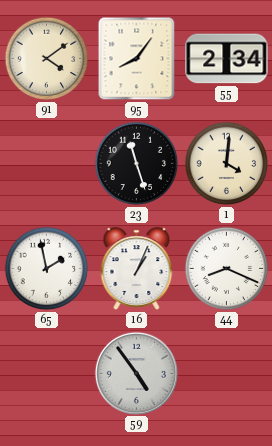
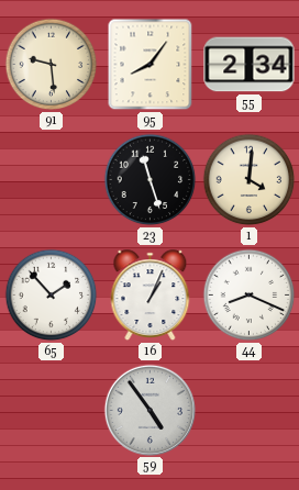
91: 4:09 -> 9:29
65: 1:58 -> 1:53
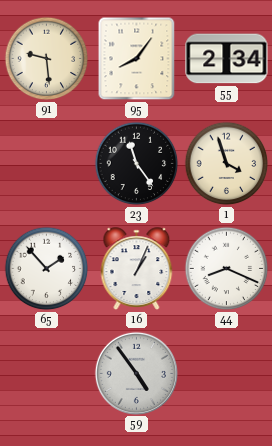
23: 11:27 -> 11:24
1: 4:01 -> 3:57
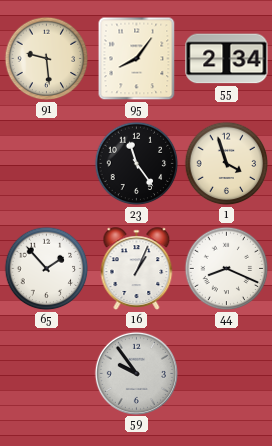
59: 4:54 -> 9:54
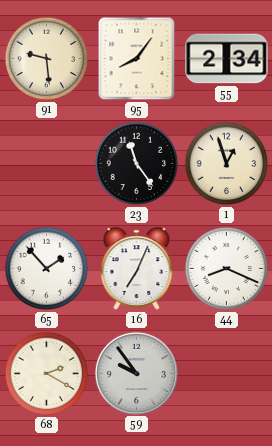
1: 3:57 -> 12:57
16: 1:04 -> 7:04
68: none -> 2:20
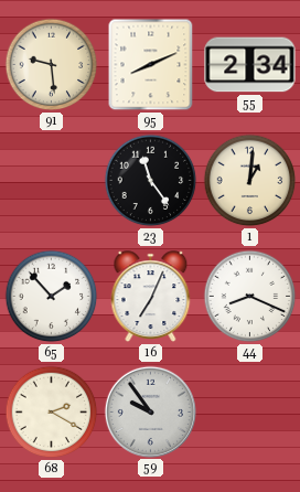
95: 8:06 -> 8:11
1: 12:57 -> 1:01
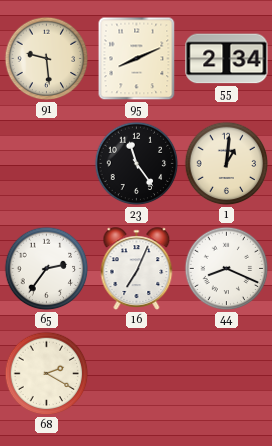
65: 1:53 -> 2:36
59: 9:54 -> none
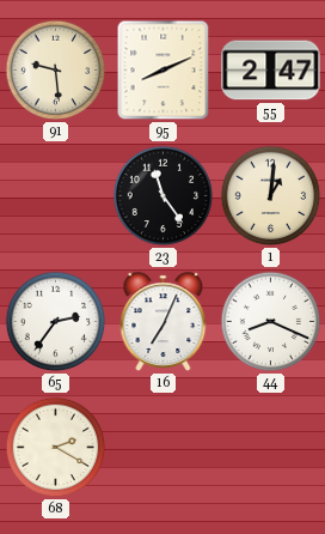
55: 2:34 -> 2:47
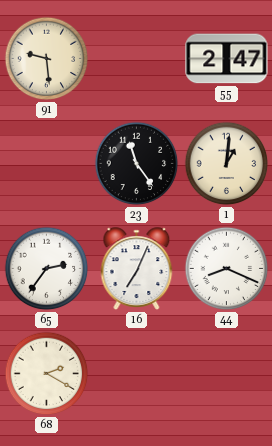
95: 8:11 -> none
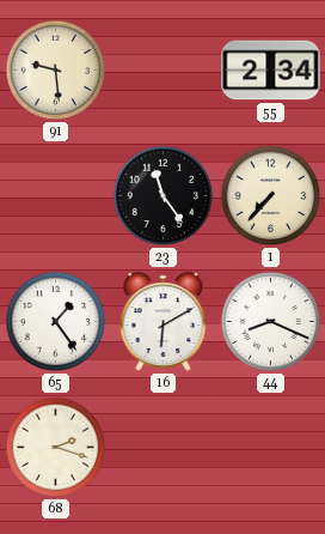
55: 2:47 -> 2:34
1: 1:01 -> 7:37
65: 2:36 -> 1:24
16: 7:04 -> 6:10
68: 2:20 -> 2:18
